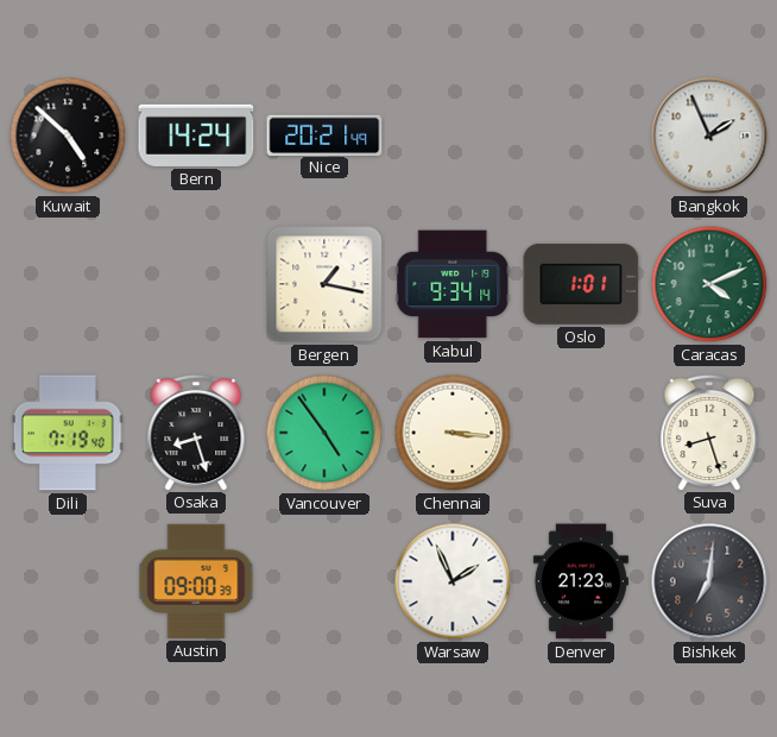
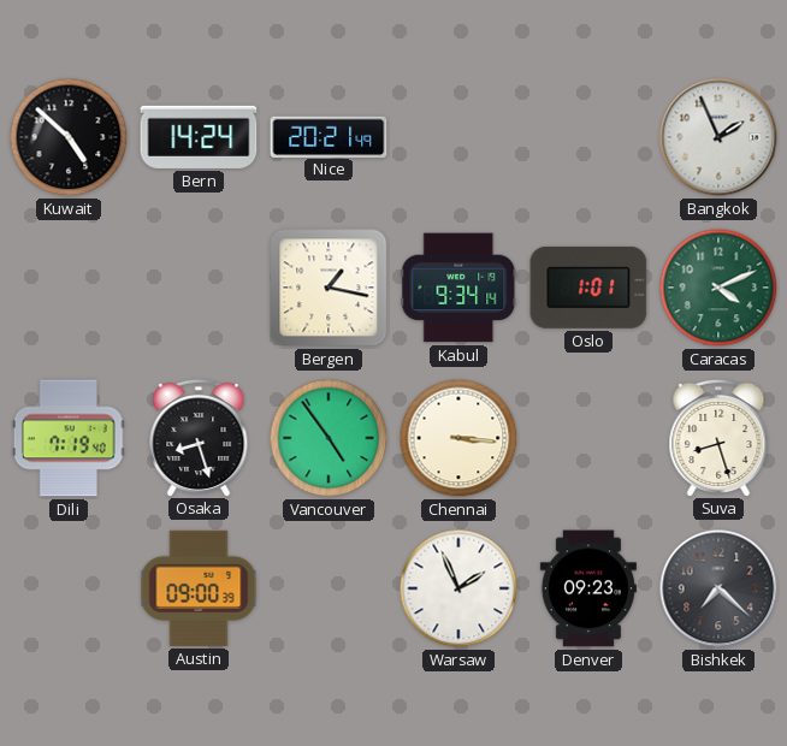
Denver: 21:23 -> 09:23
Bishkek: 7:01 -> 7:22
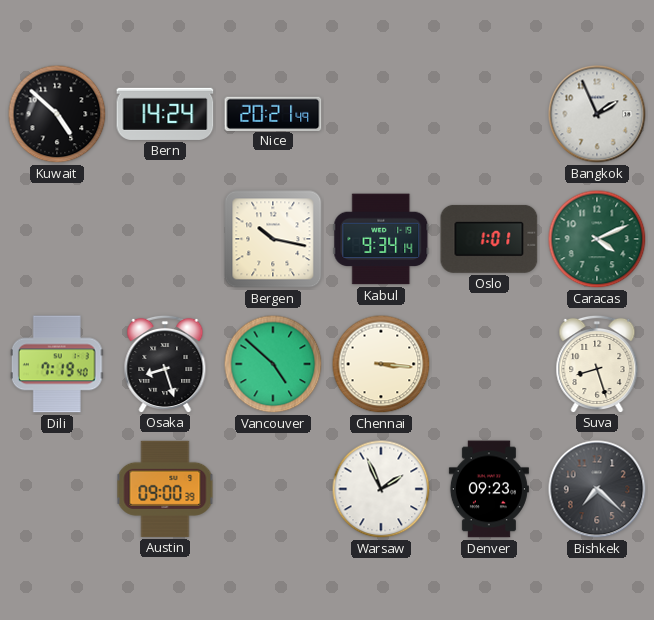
Bergen: 1:17 -> 10:17
Vancouver: 4:54 -> 4:52
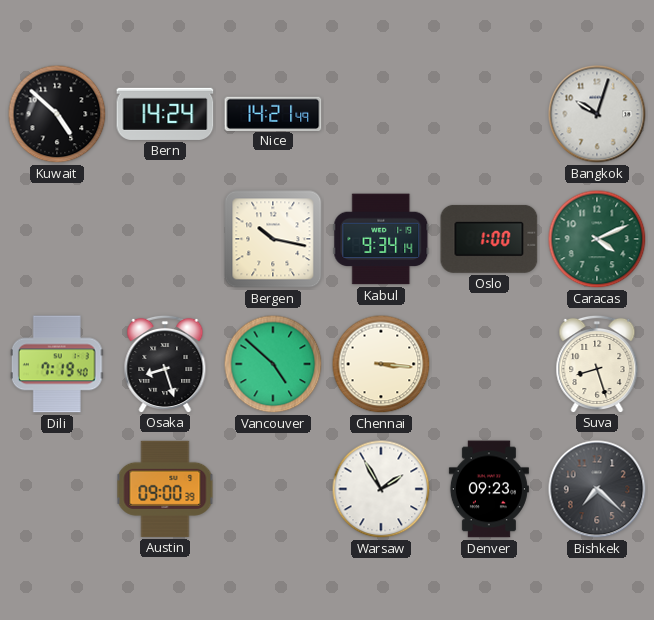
Nice: 20:21 -> 14:21
Bangkok: 1:56 -> 10:03
Oslo: 1:01 -> 1:00
Warsaw: 1:56 -> 1:55
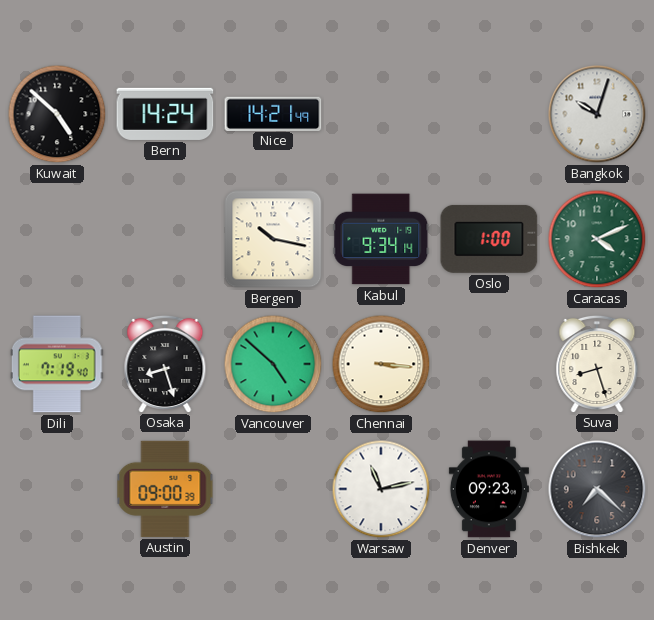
Warsaw: 1:55 -> 11:13
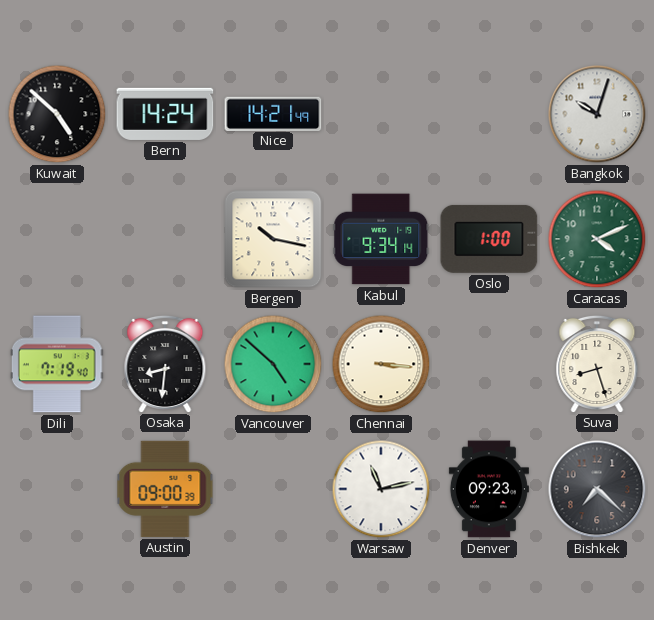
Osaka: 8:27 -> 8:31
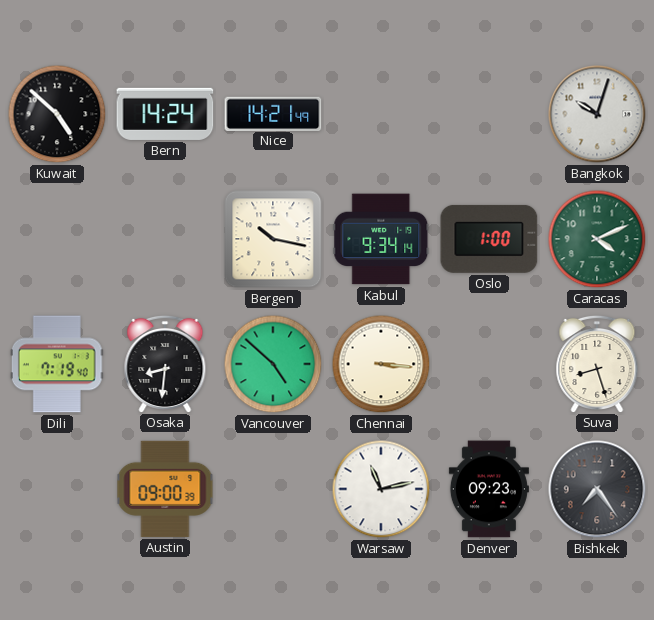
Bishkek: 7:22 -> 7:24
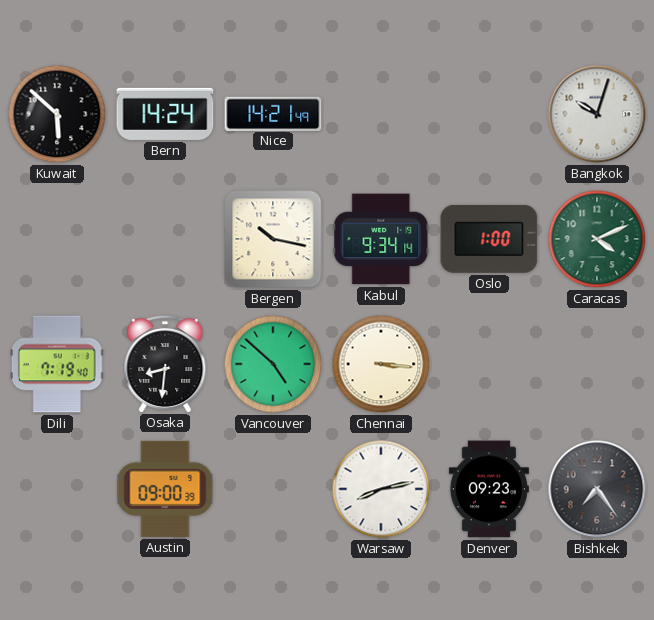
Kuwait: 4:52 -> 5:52
Suva: 8:27 -> none
Warsaw: 11:13 -> 8:13
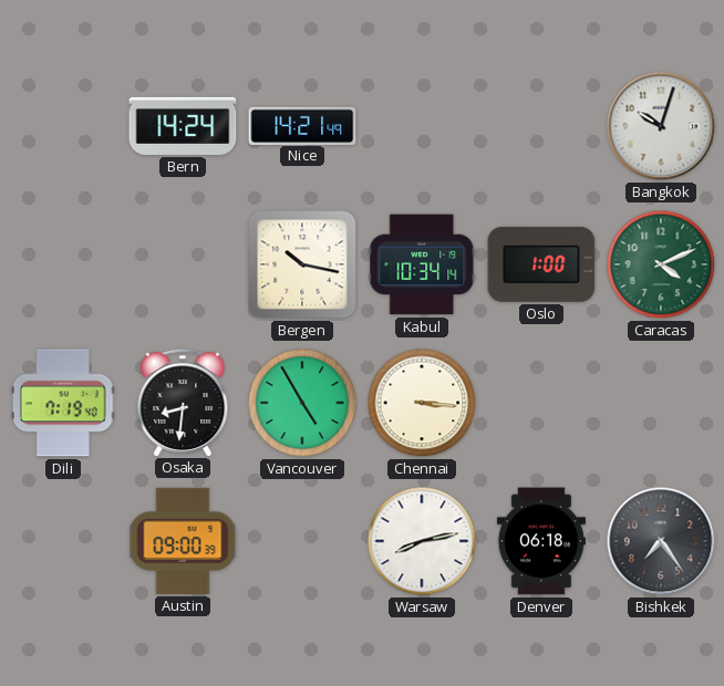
Kuwait: 5:52 -> none
Kabul: 9:34 -> 10:34
Vancouver: 4:52 -> 4:55
Denver: 09:23 -> 06:18
